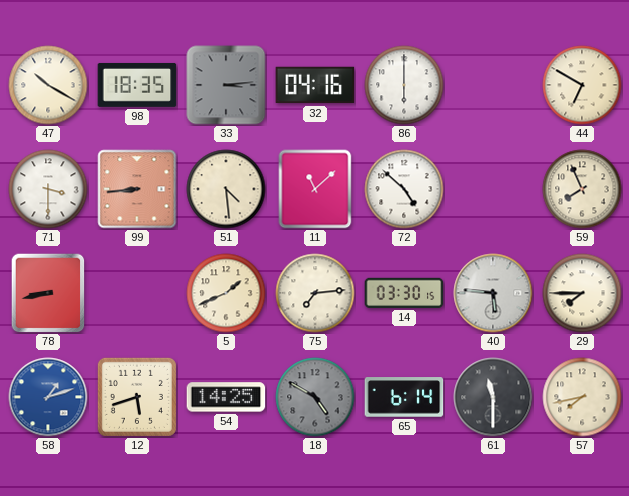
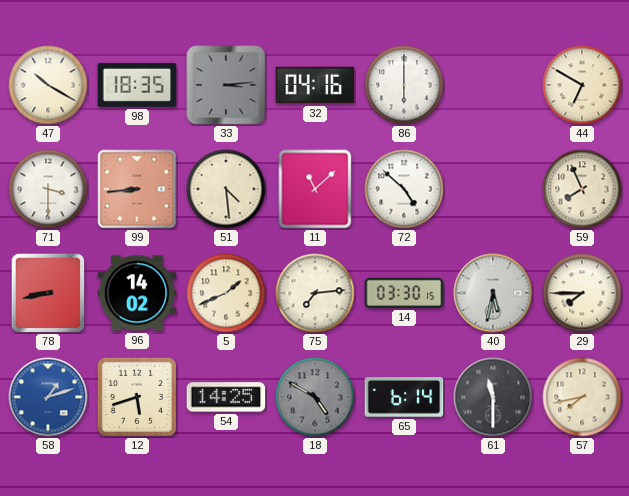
96: none -> 14:02
40: 5:46 -> 5:32
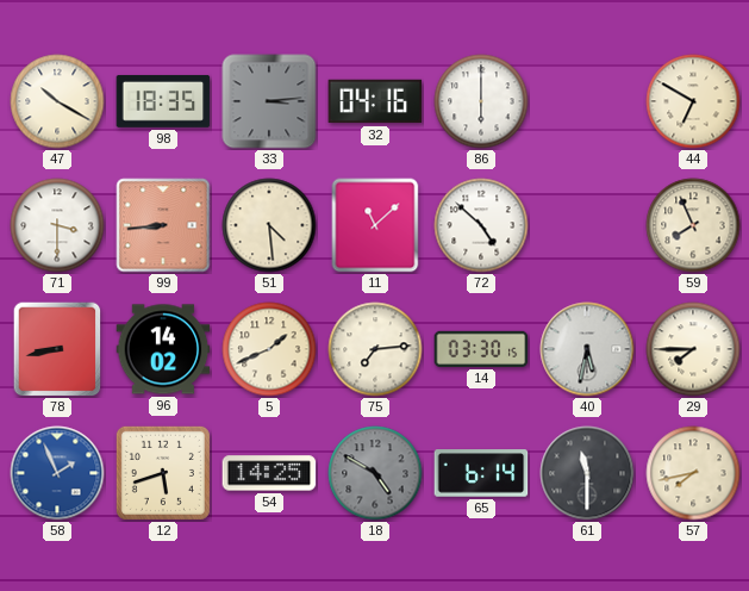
58: 1:12 -> 1:56
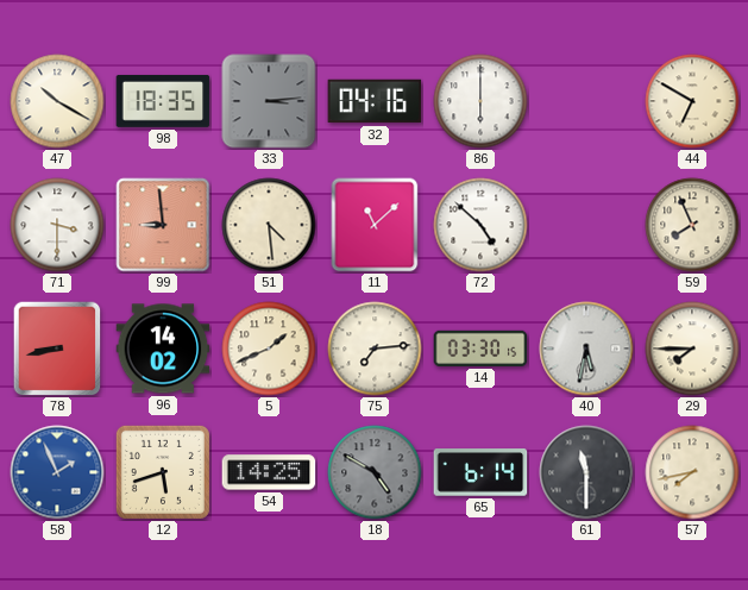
99: 8:44 -> 8:59
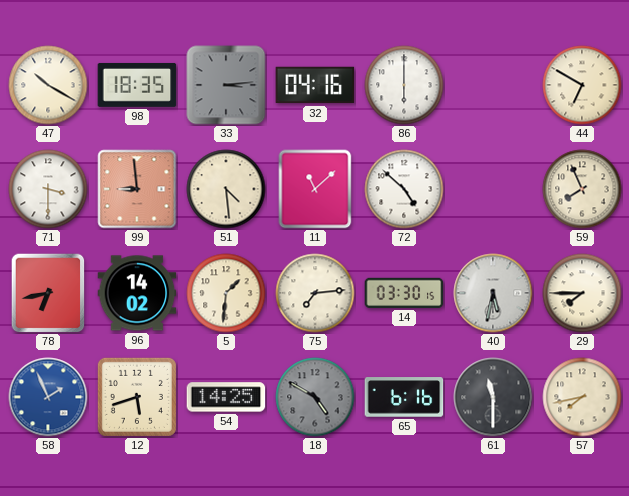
78: 8:43 -> 6:43
5: 1:41 -> 1:31
65: 6:14 -> 6:16
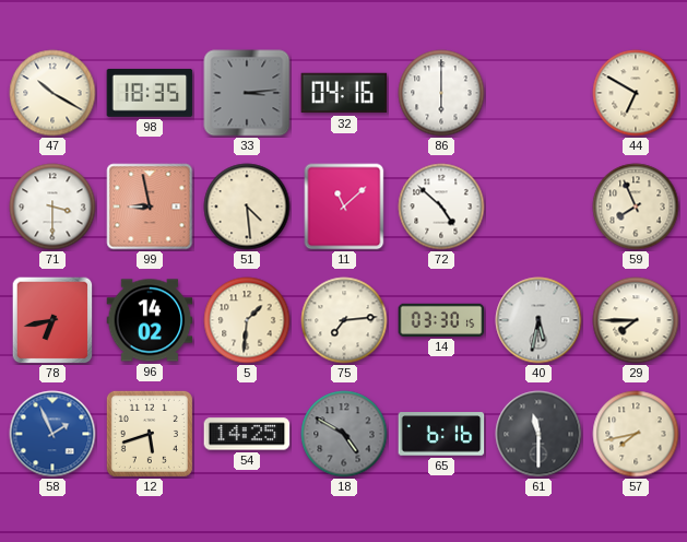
99: 8:59 -> 8:58
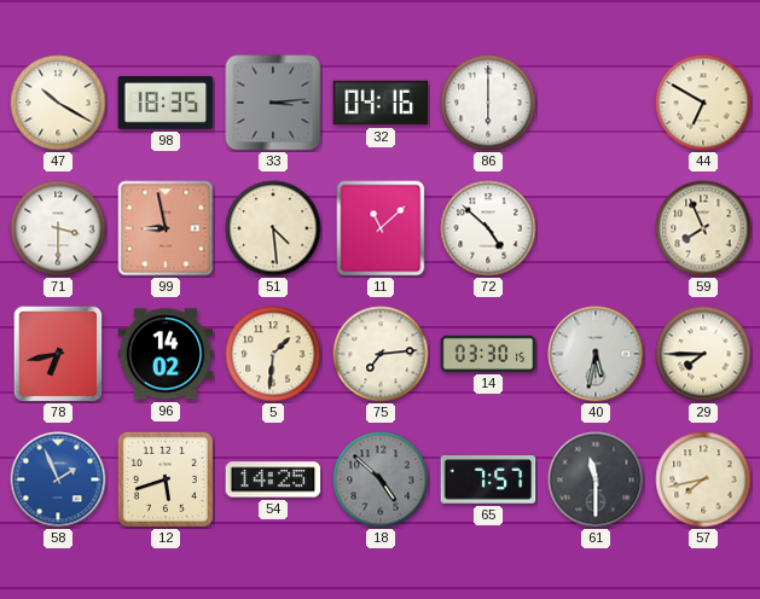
18: 4:50 -> 4:52
65: 6:16 -> 7:57
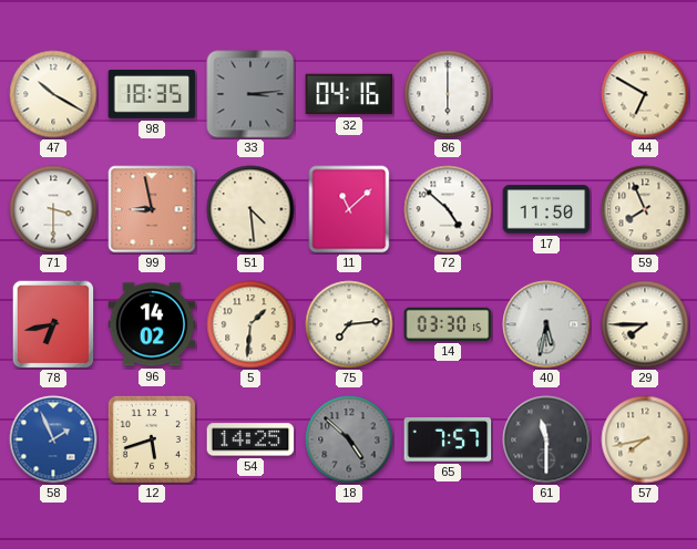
17: none -> 11:50
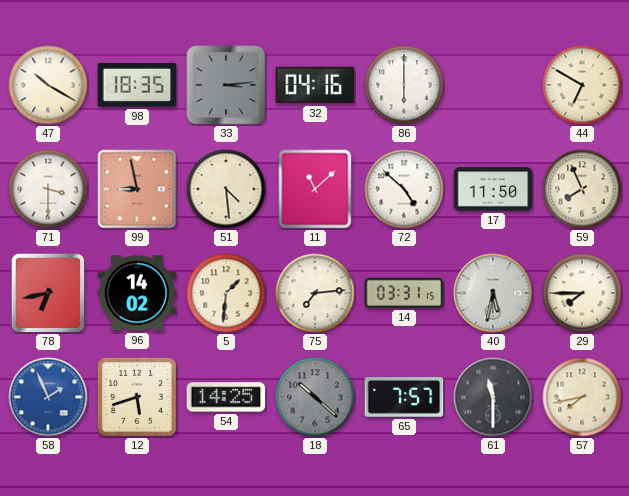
14: 03:30 -> 03:31
18: 4:52 -> 10:22
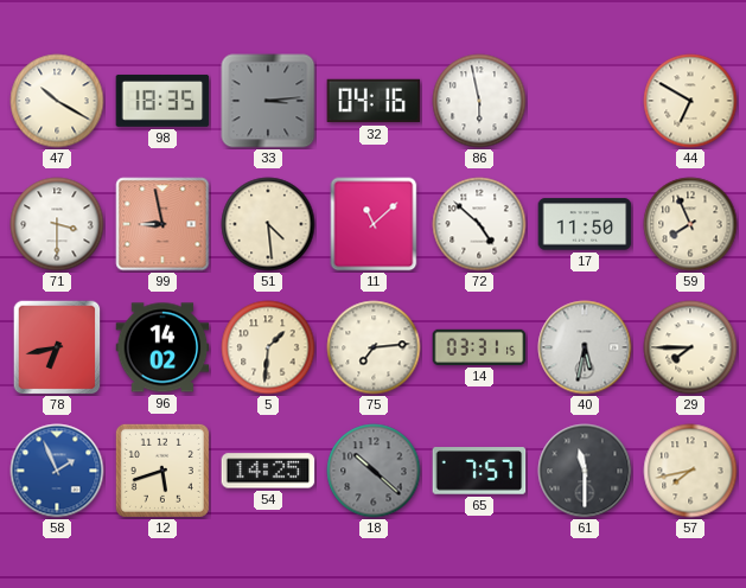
86: 6:00 -> 5:58
